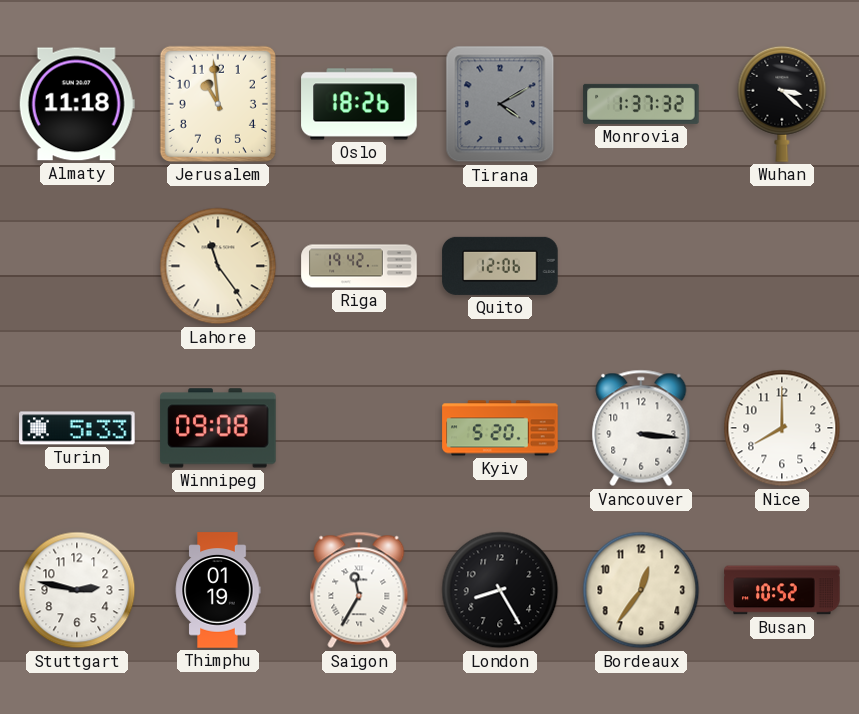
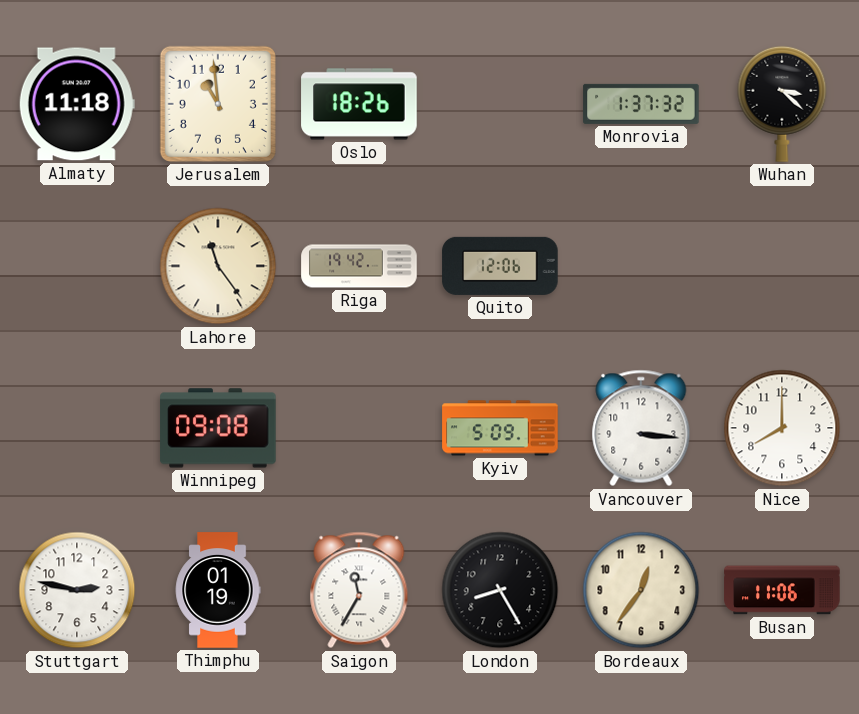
Tirana: 4:10 -> none
Turin: 5:33 -> none
Kyiv: 5:20 -> 5:09
Busan: 10:52 -> 11:06
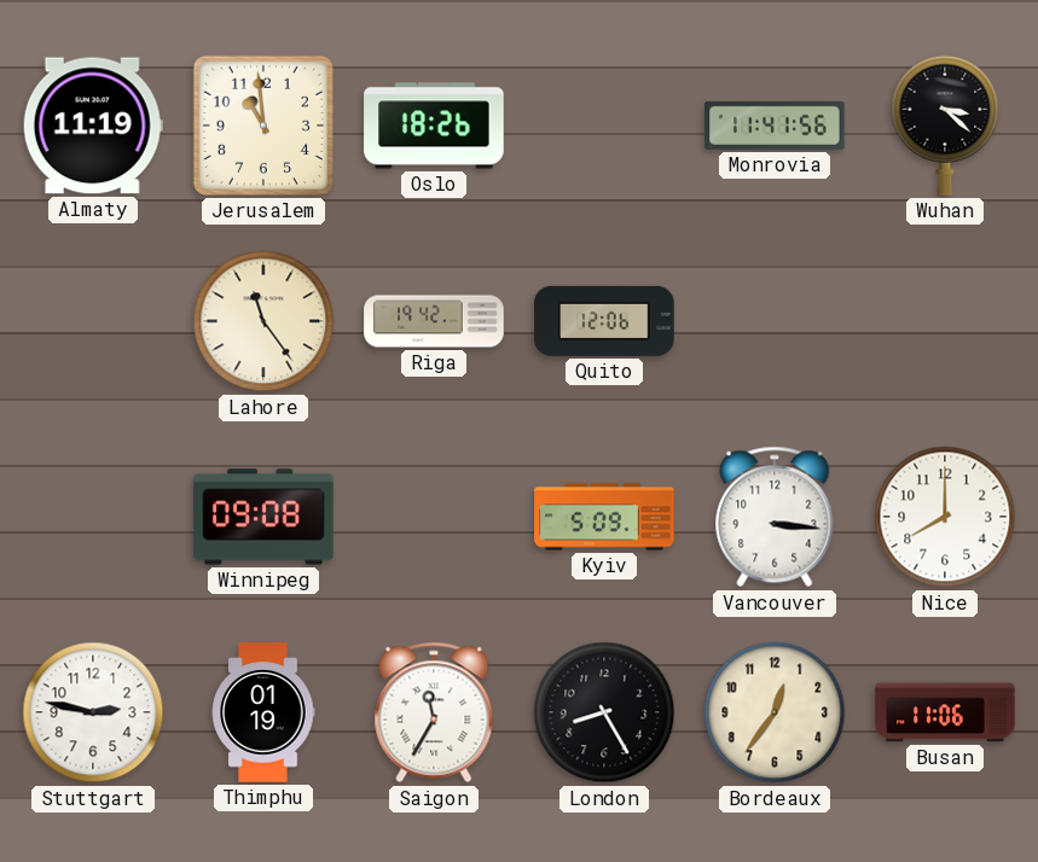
Almaty: 11:18 -> 11:19
Monrovia: 1:37 -> 11:41
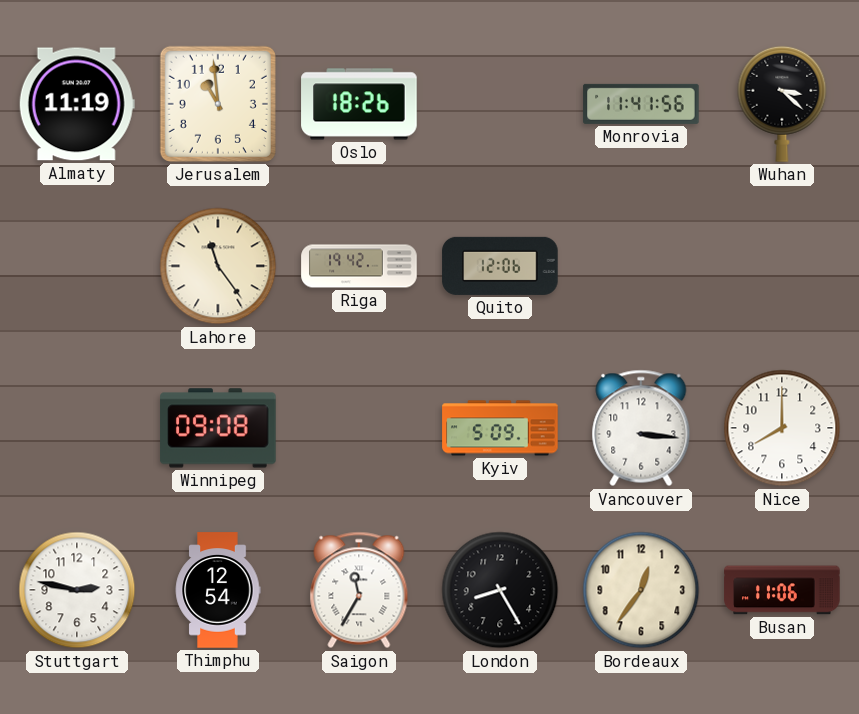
Thimphu: 01:19 -> 12:54
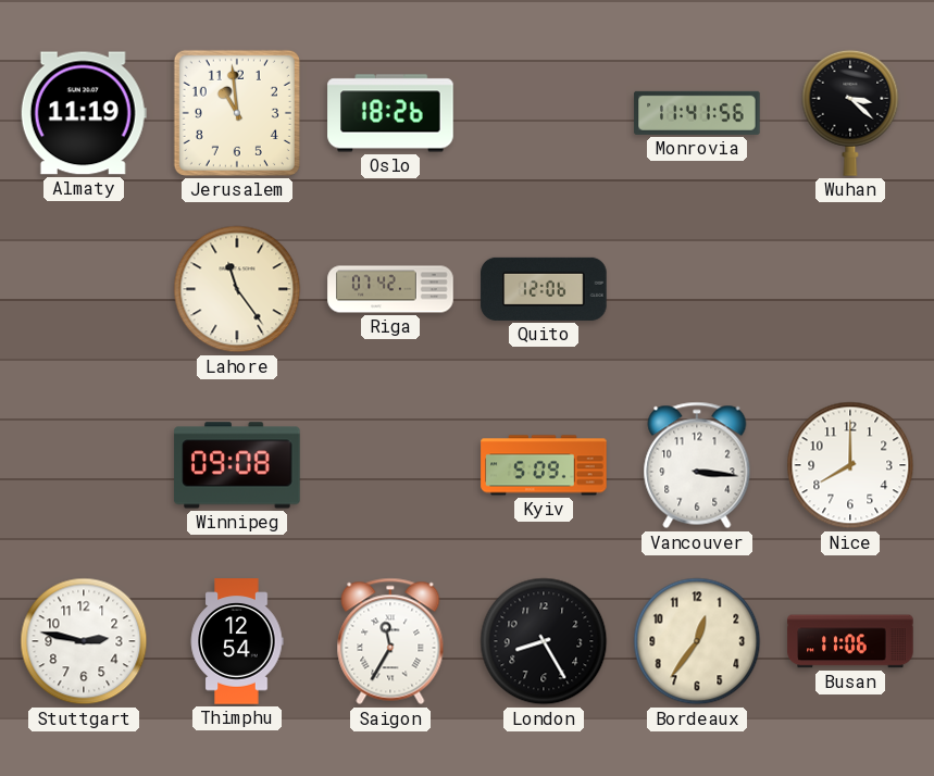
Riga: 19:42 -> 07:42
